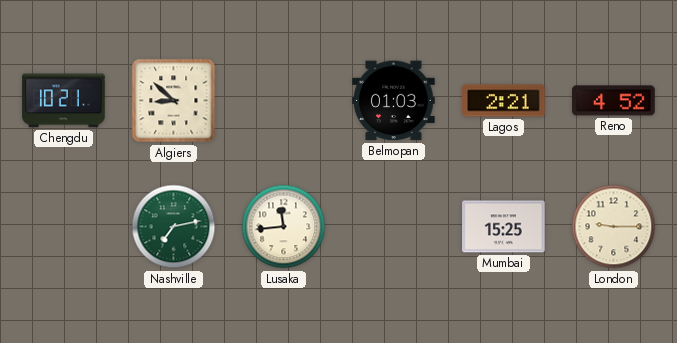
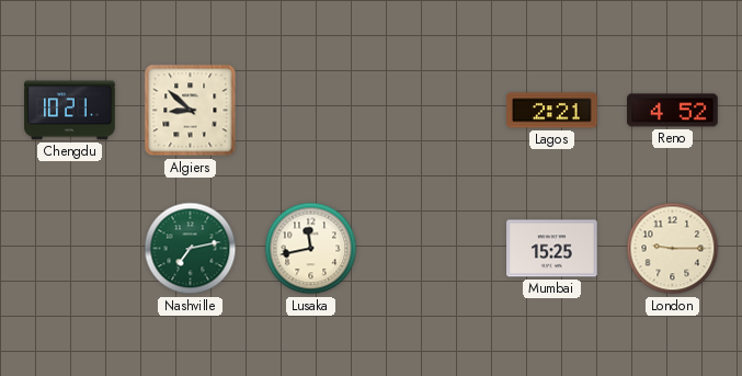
Belmopan: 01:03 -> none
Lusaka: 11:44 -> 11:43
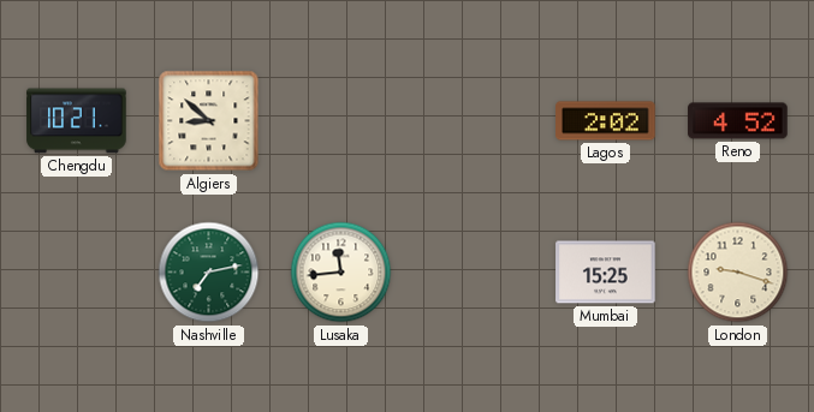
Lagos: 2:21 -> 2:02
Lusaka: 11:43 -> 11:44
London: 9:15 -> 9:18
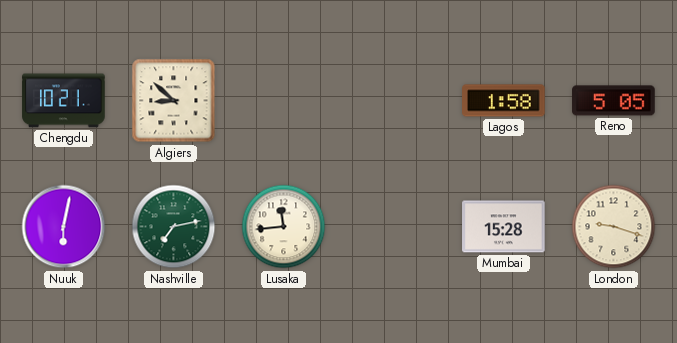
Lagos: 2:02 -> 1:58
Reno: 4:52 -> 5:05
Nuuk: none -> 6:02
Mumbai: 15:25 -> 15:28
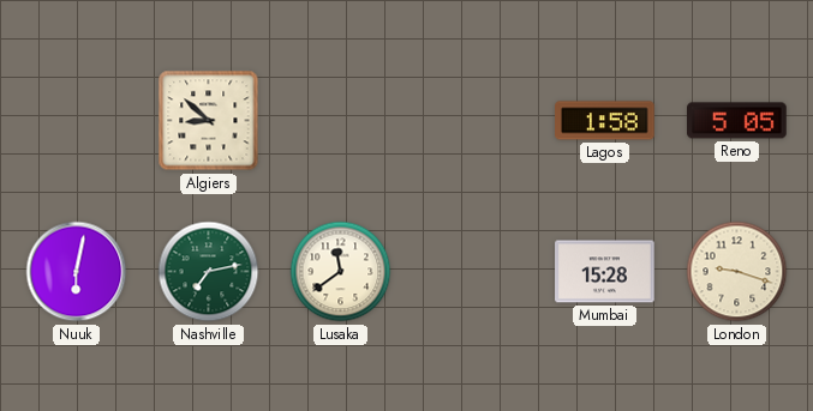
Chengdu: 10:21 -> none
Lusaka: 11:44 -> 11:39
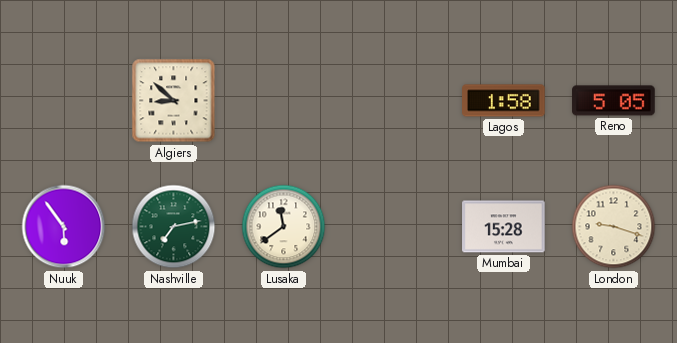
Nuuk: 6:02 -> 5:54
